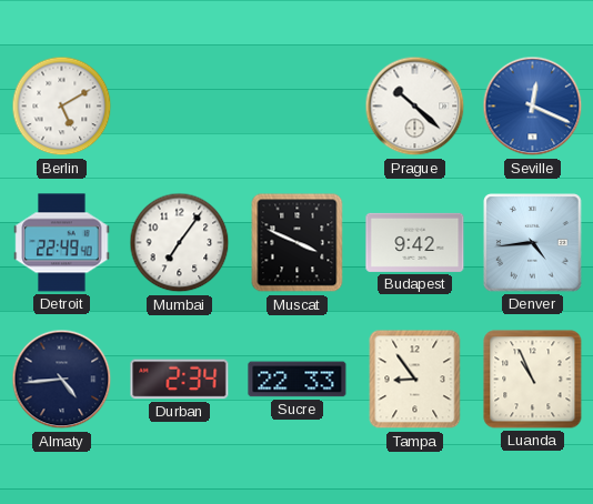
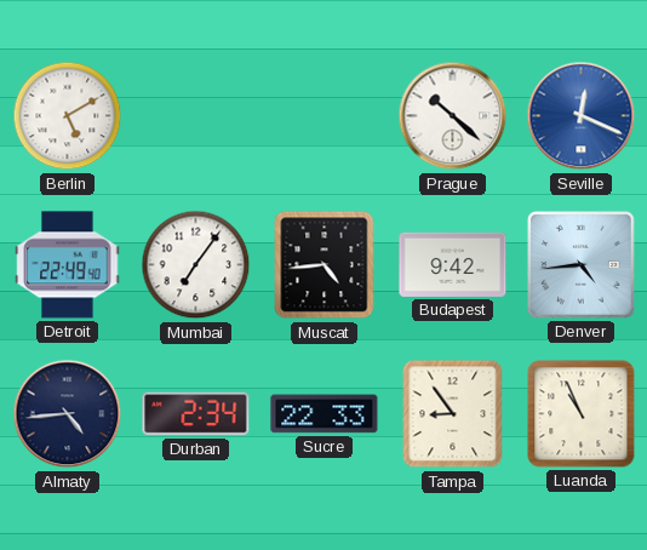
Muscat: 3:49 -> 4:44
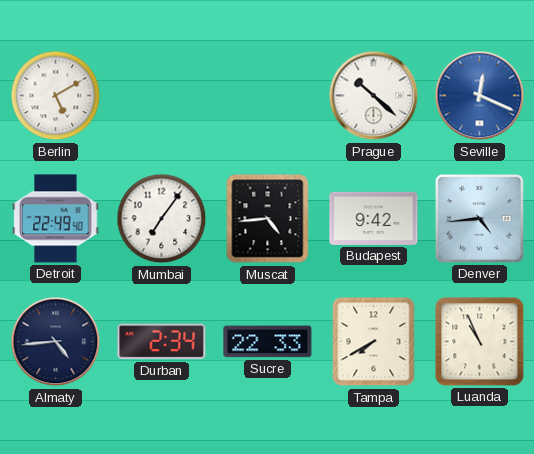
Tampa: 8:54 -> 7:40
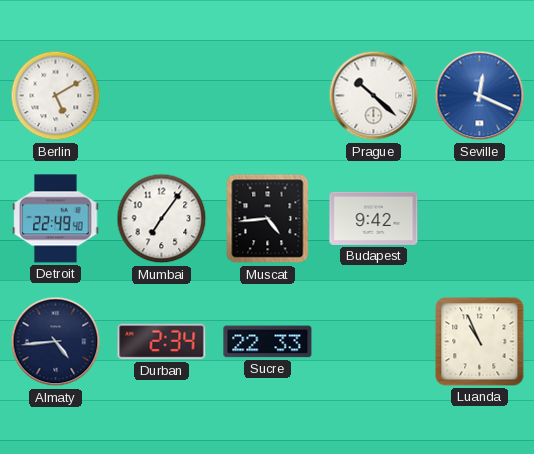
Denver: 4:44 -> none
Tampa: 7:40 -> none
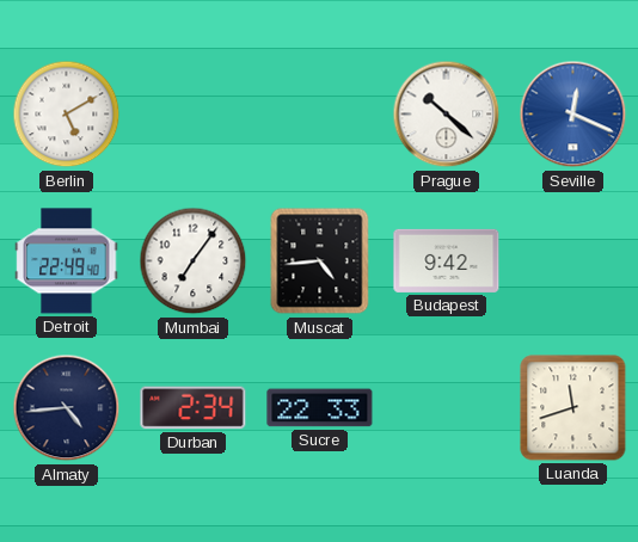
Luanda: 10:56 -> 11:42
